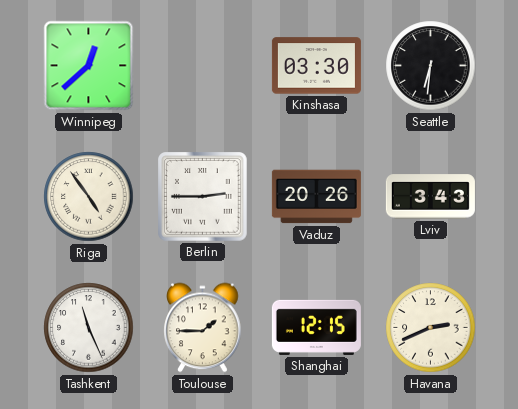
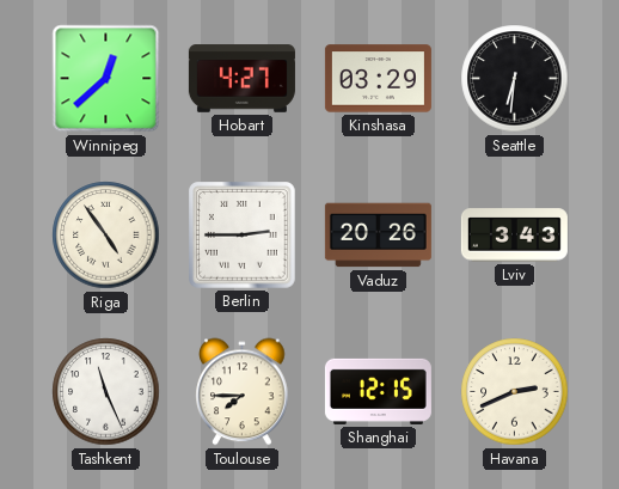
Hobart: none -> 4:27
Kinshasa: 03:30 -> 03:29
Toulouse: 1:45 -> 7:45
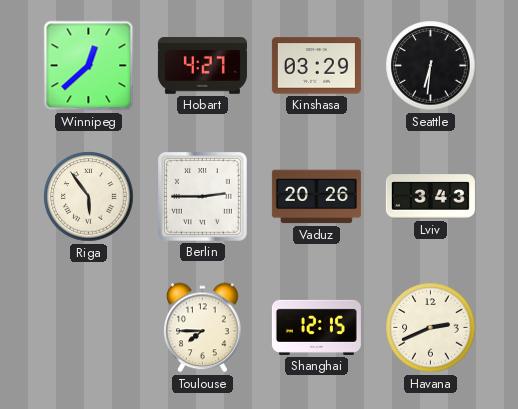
Riga: 4:54 -> 5:54
Tashkent: 11:26 -> none
